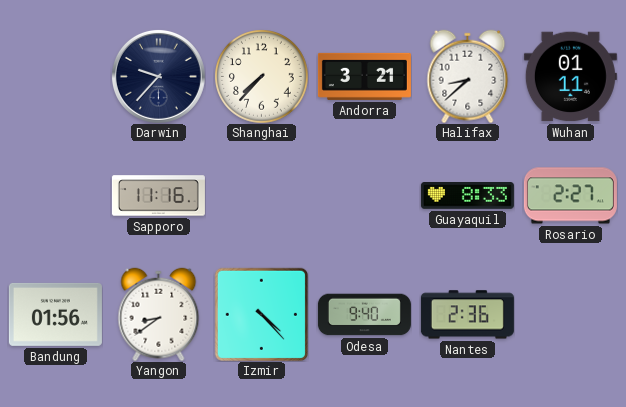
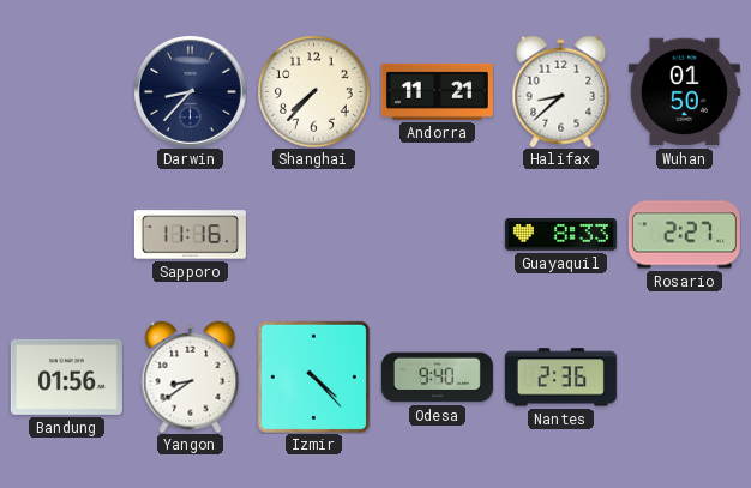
Darwin: 9:37 -> 8:37
Andorra: 3:21 -> 11:21
Wuhan: 01:11 -> 01:50
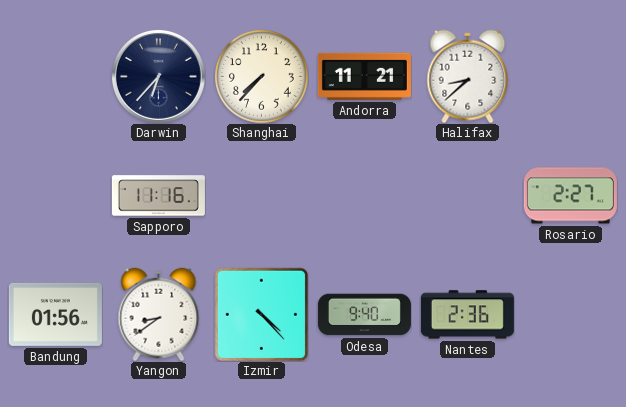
Darwin: 8:37 -> 6:37
Wuhan: 01:50 -> none
Guayaquil: 8:33 -> none
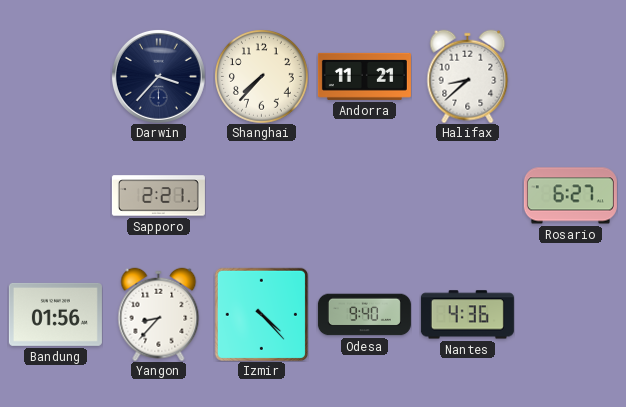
Darwin: 6:37 -> 3:37
Sapporo: 11:16 -> 2:21
Rosario: 2:27 -> 6:27
Yangon: 8:39 -> 8:37
Nantes: 2:36 -> 4:36
